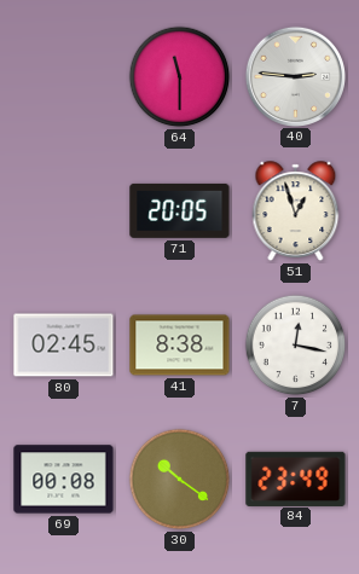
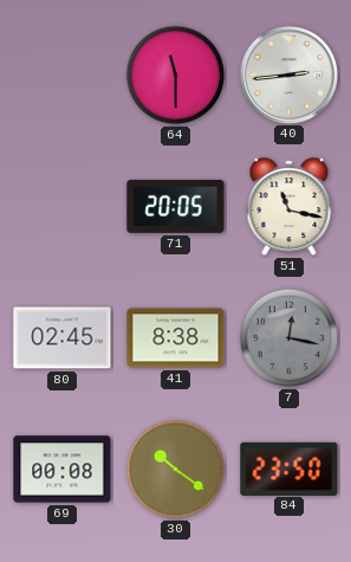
40: 2:46 -> 2:44
51: 12:57 -> 11:17
7 dial: white -> grey
84: 23:49 -> 23:50
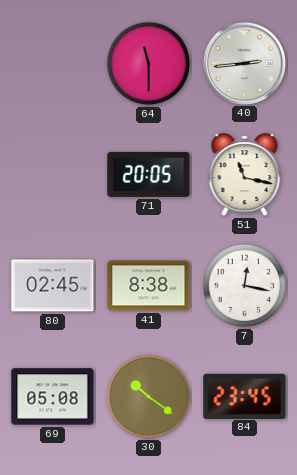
7 dial: grey -> white
69: 00:08 -> 05:08
84: 23:50 -> 23:45
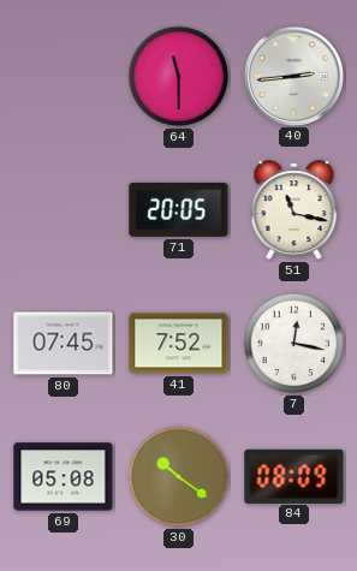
80: 02:45 -> 07:45
41: 8:38 -> 7:52
84: 23:45 -> 08:09
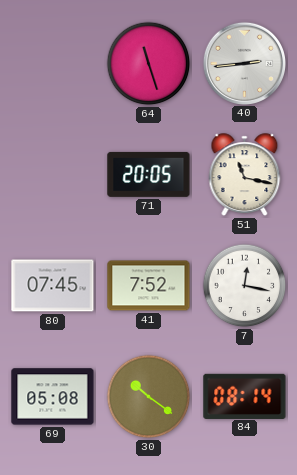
64: 11:30 -> 11:27
84: 08:09 -> 08:14
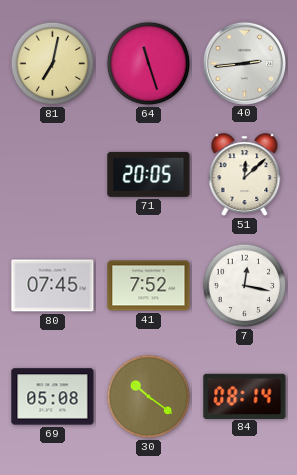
81: none -> 7:02
51: 11:17 -> 12:08
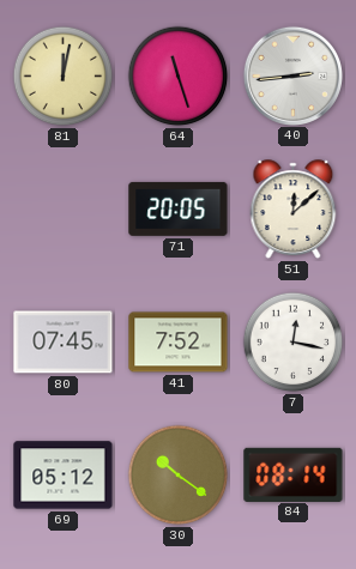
81: 7:02 -> 12:02
69: 05:08 -> 05:12
